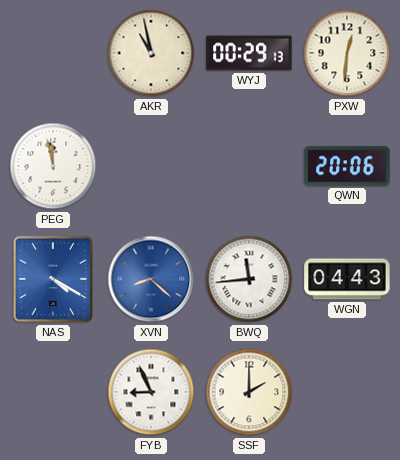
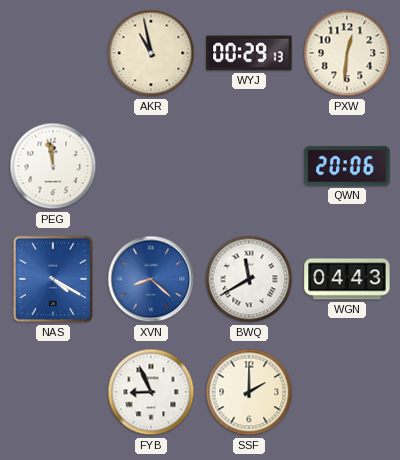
BWQ: 11:44 -> 11:40
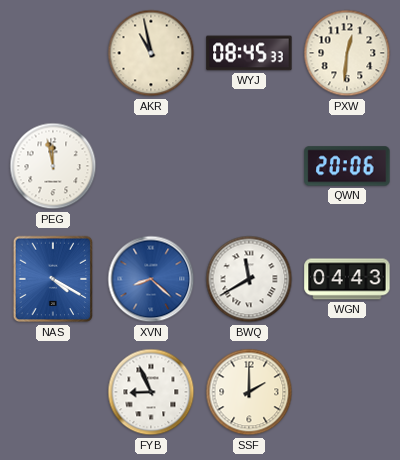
WYJ: 00:29 -> 08:45
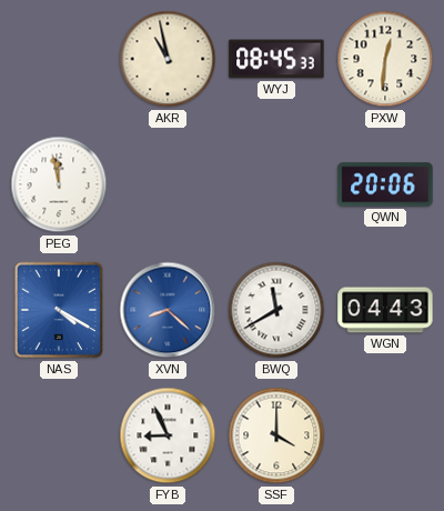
SSF: 2:00 -> 4:00
